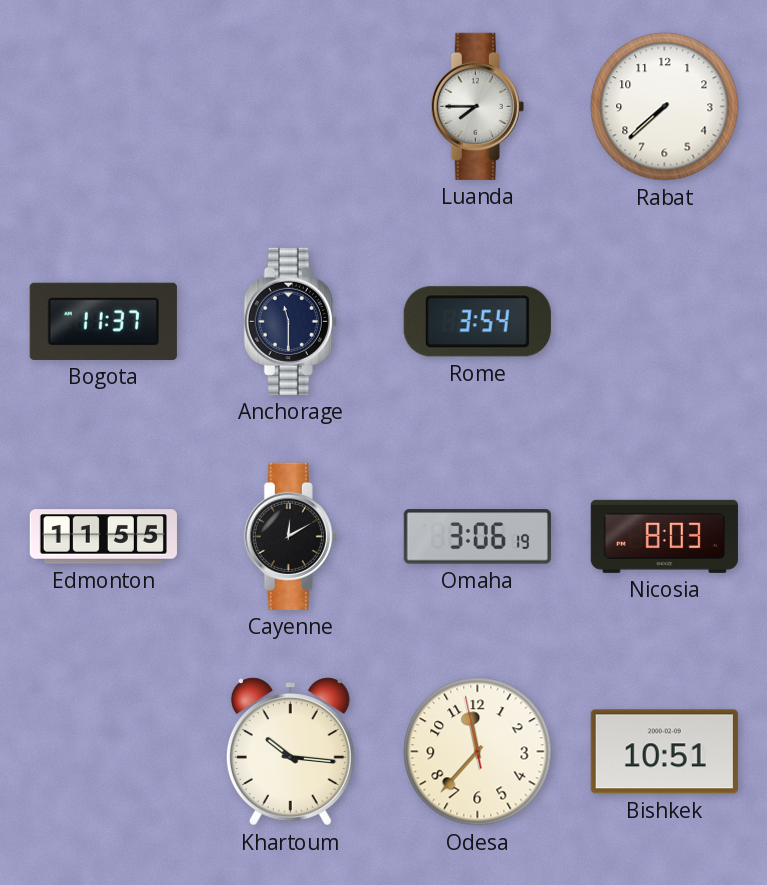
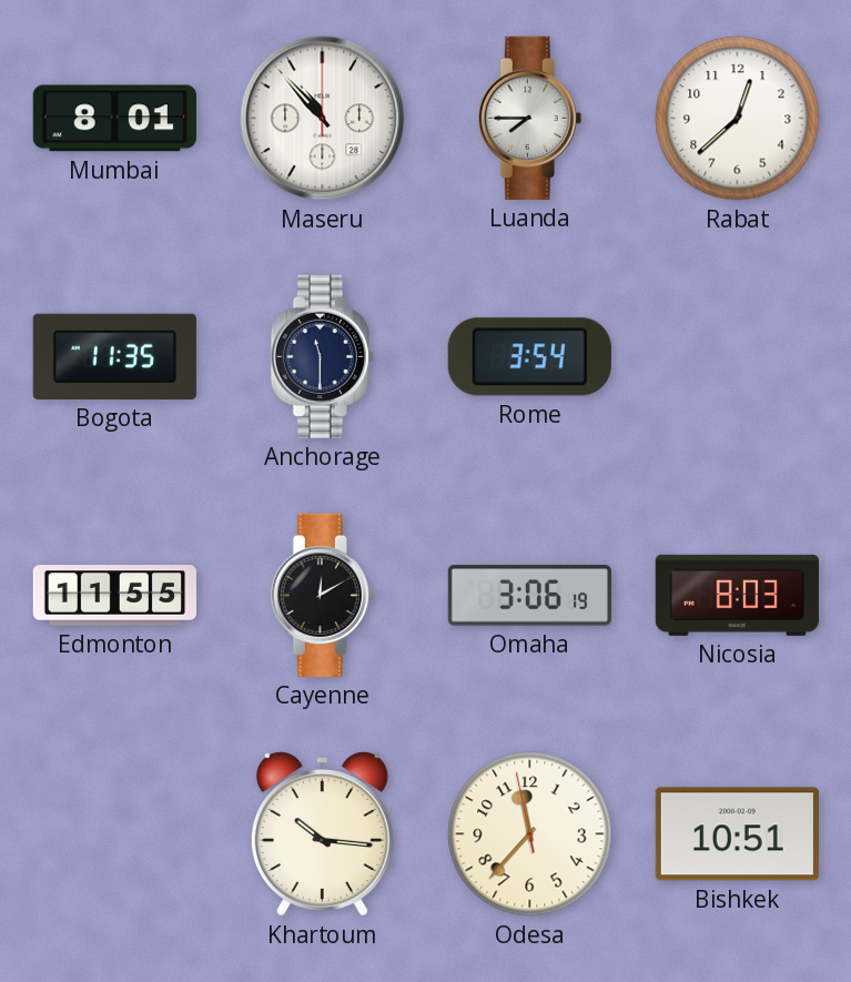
Mumbai: none -> 8:01
Maseru: none -> 10:53
Rabat: 7:38 -> 12:38
Bogota: 11:37 -> 11:35
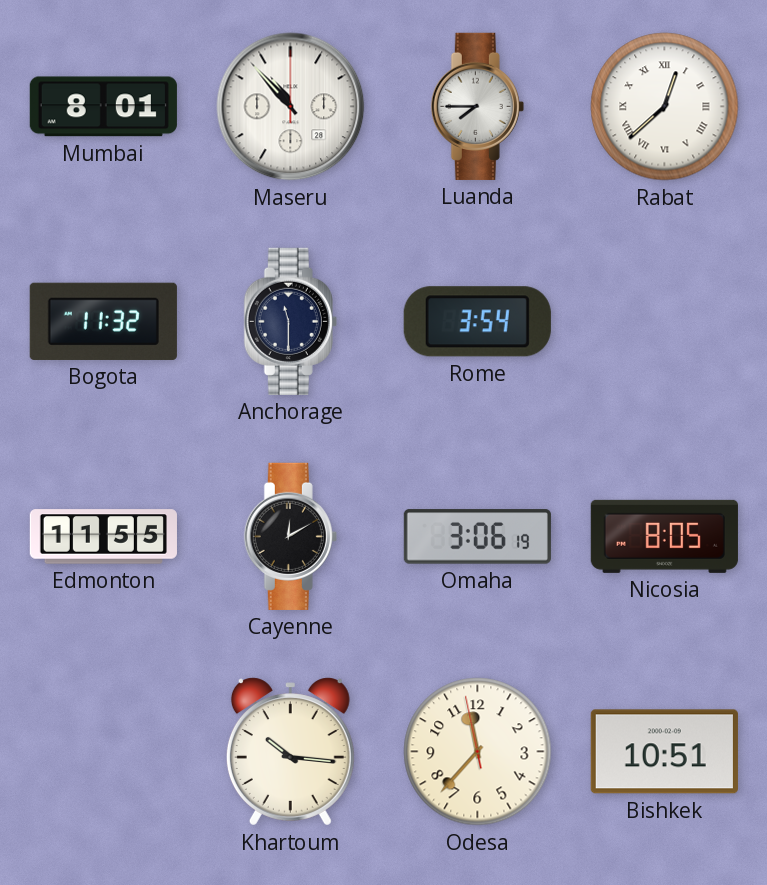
Rabat numerals: Arabic -> Roman
Bogota: 11:35 -> 11:32
Nicosia: 8:03 -> 8:05
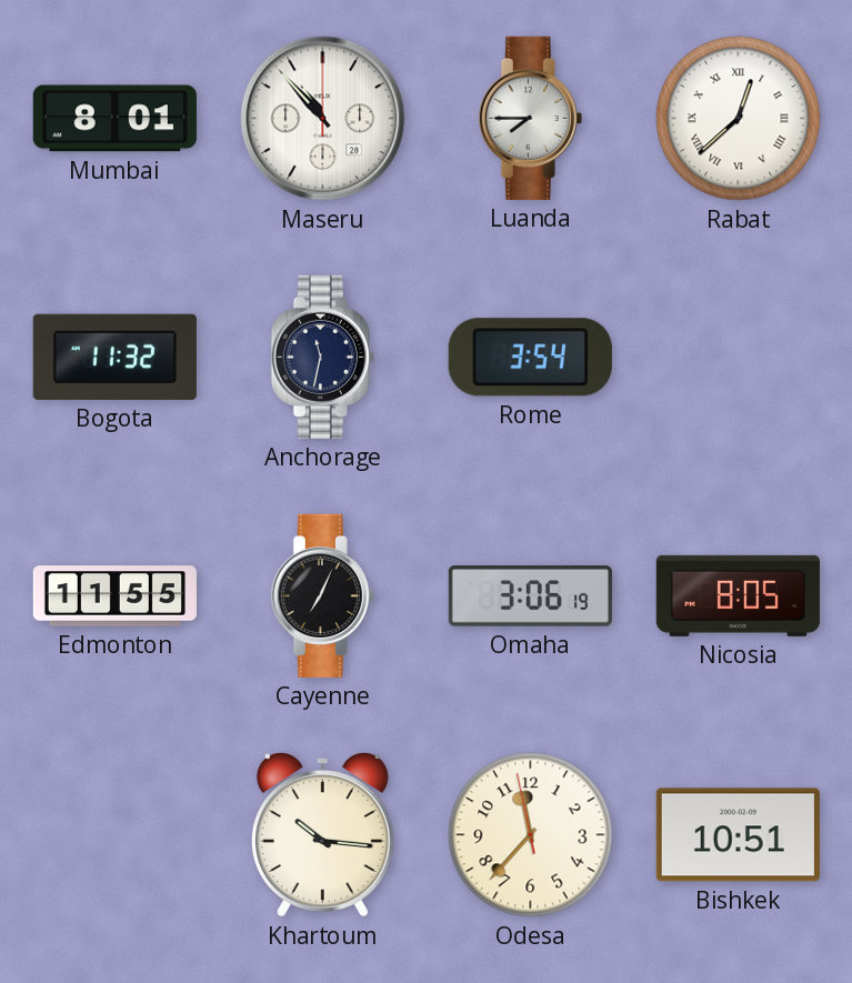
Anchorage: 11:30 -> 11:32
Cayenne: 12:10 -> 7:04
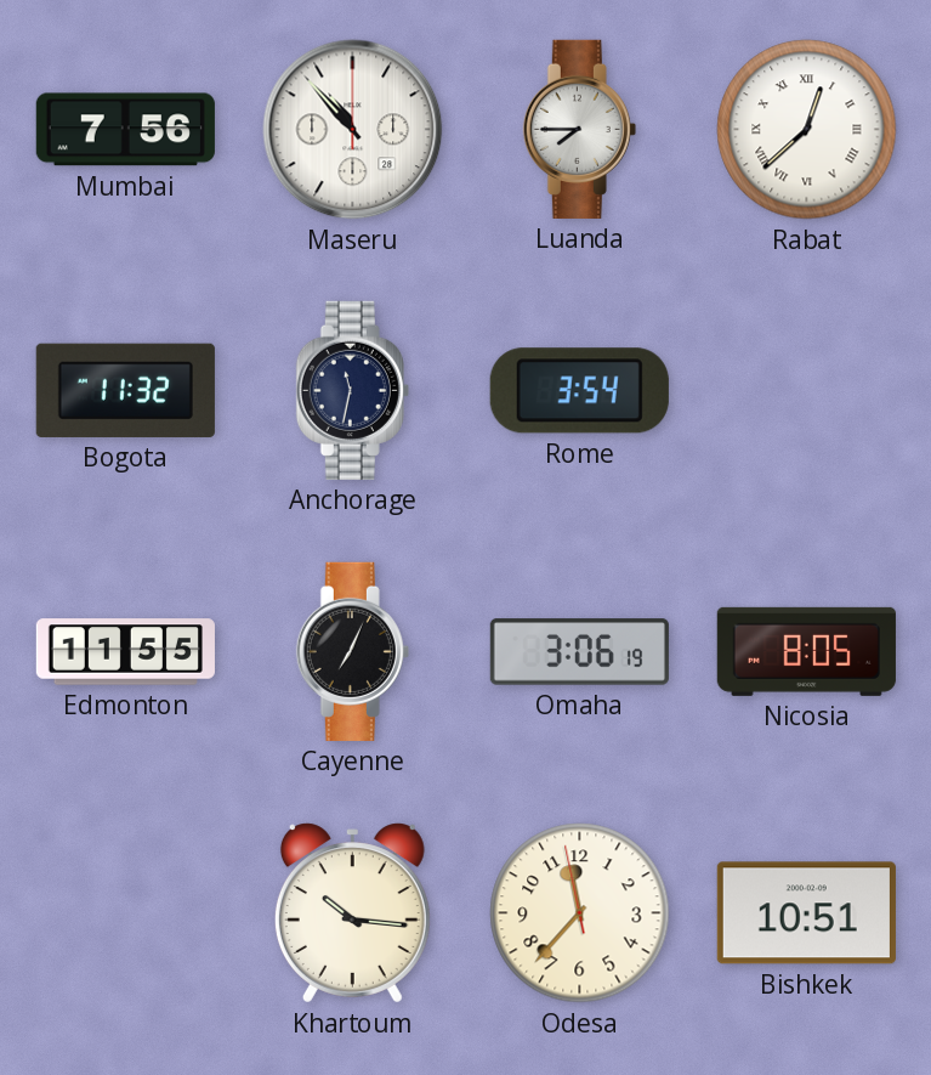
Mumbai: 8:01 -> 7:56
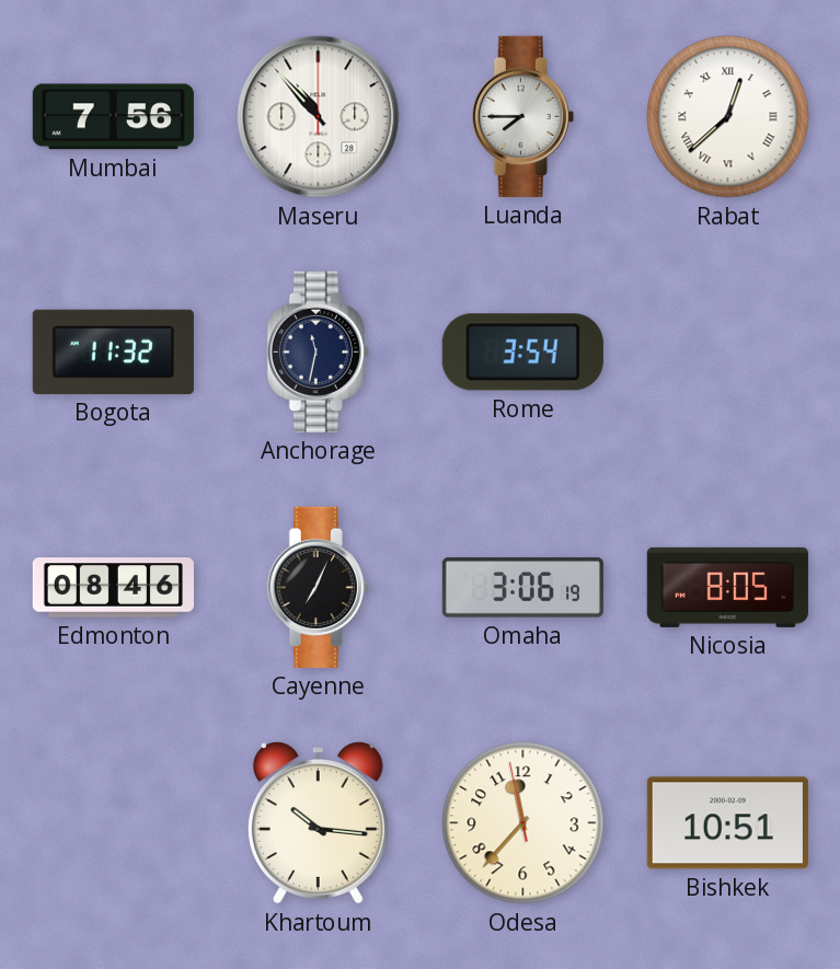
Edmonton: 11:55 -> 08:46
